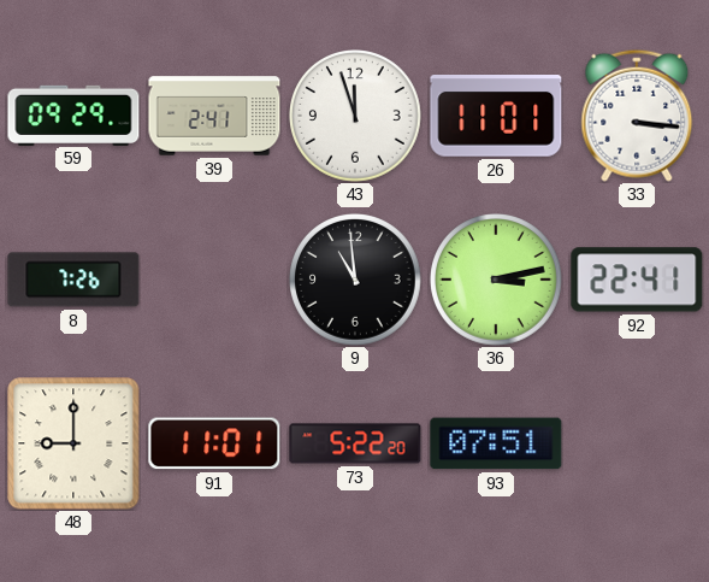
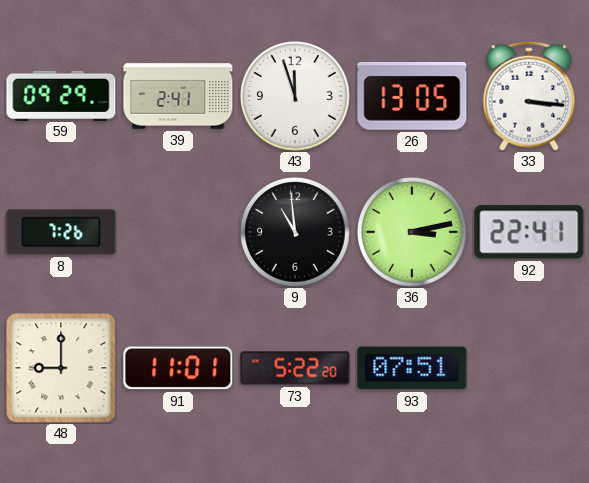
26: 11:01 -> 13:05
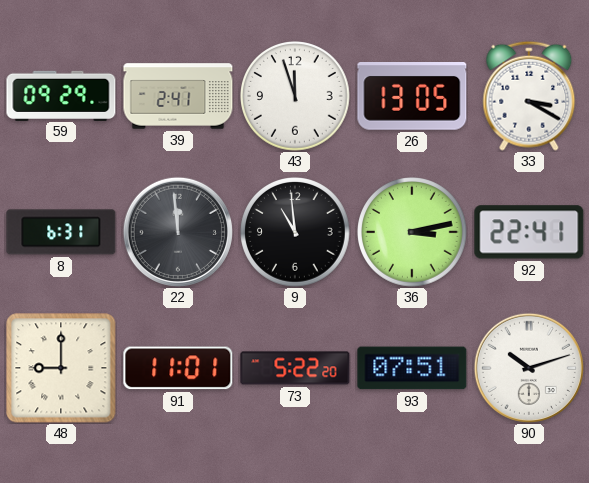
33: 3:16 -> 3:20
8: 7:26 -> 6:31
22: none -> 11:59
90: none -> 10:12
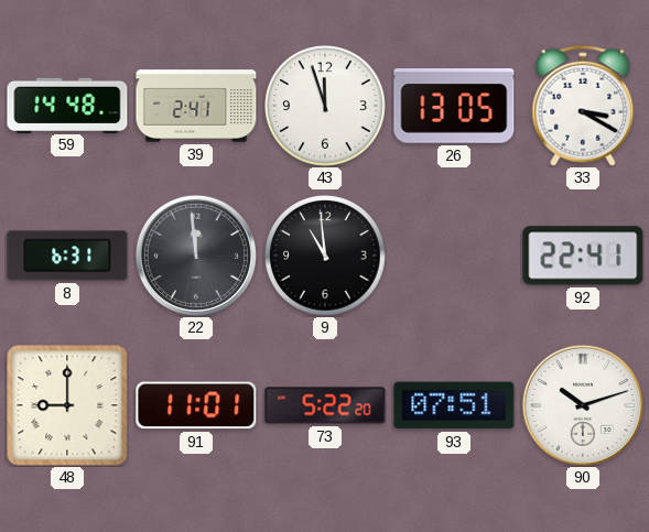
59: 09:29 -> 14:48
36: 3:13 -> none
